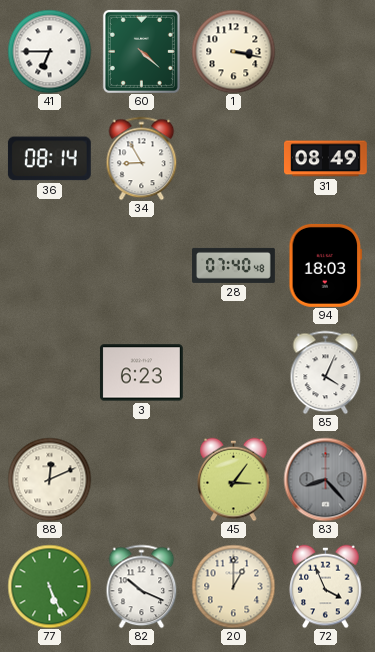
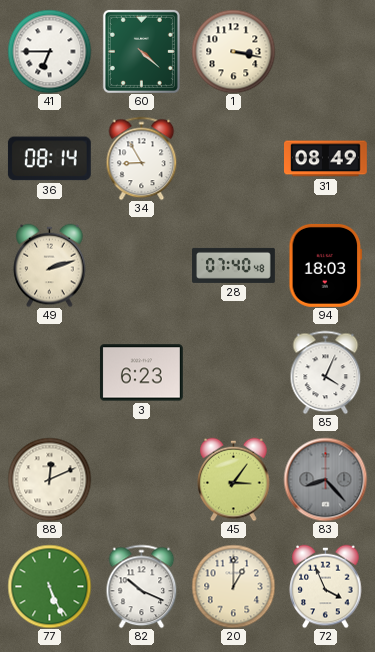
49: none -> 2:12
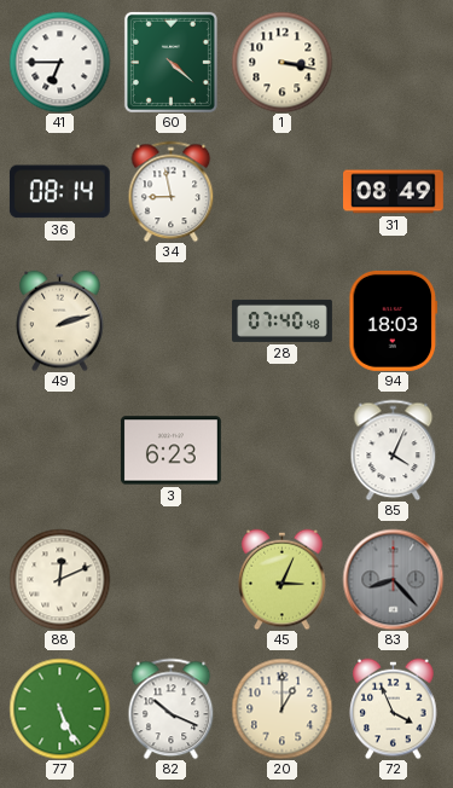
34: 8:55 -> 8:58
45: 3:06 -> 3:04
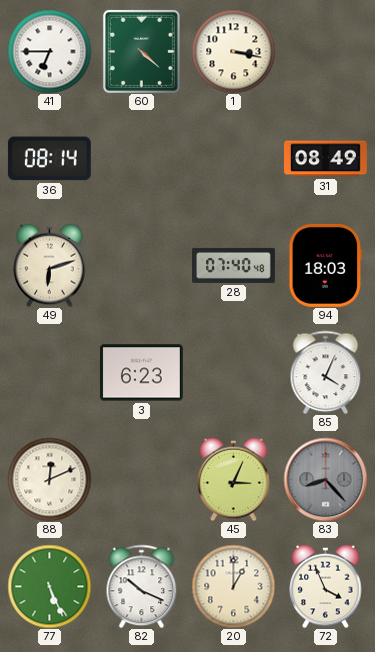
34: 8:58 -> none
49: 2:12 -> 6:12
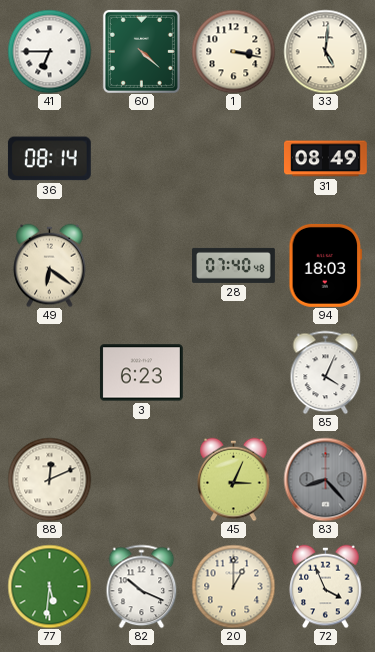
33: none -> 5:01
49: 6:12 -> 6:21
77: 5:26 -> 5:31
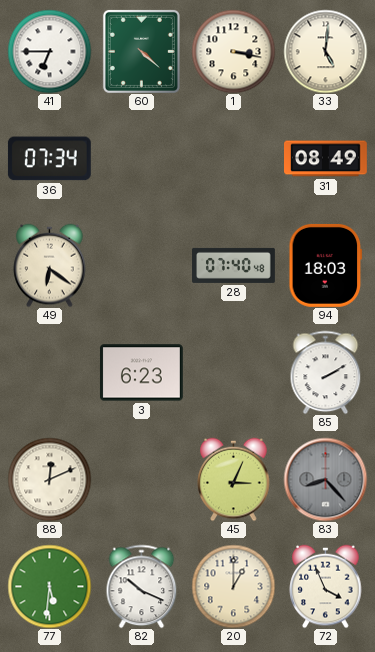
36: 08:14 -> 07:34
85: 4:04 -> 2:10
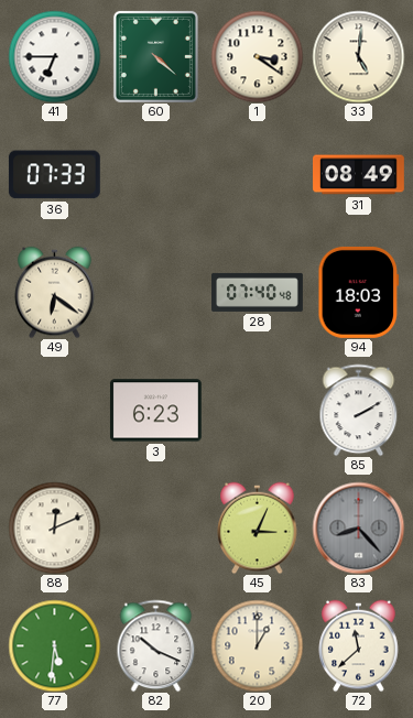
1: 3:17 -> 3:21
36: 07:34 -> 07:33
72: 3:56 -> 11:38
